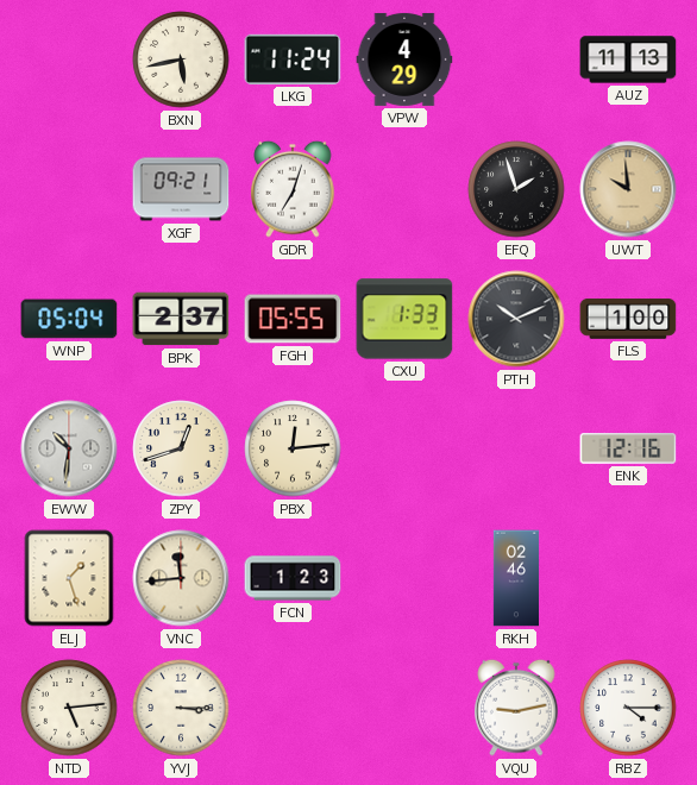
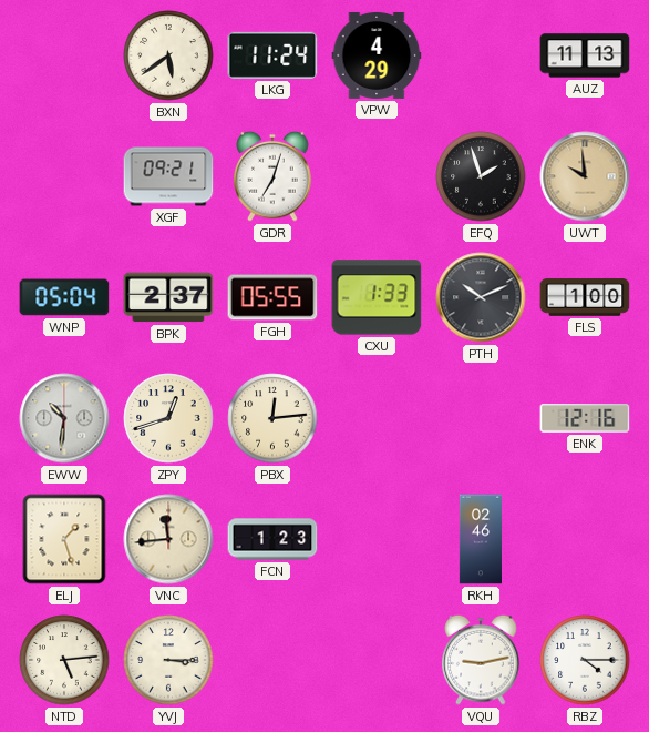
BXN: 5:43 -> 5:39
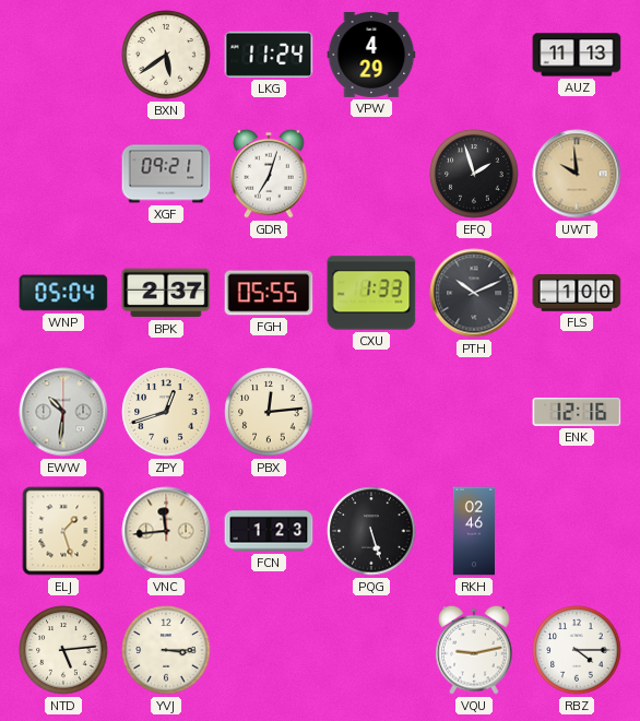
PQG: none -> 5:27
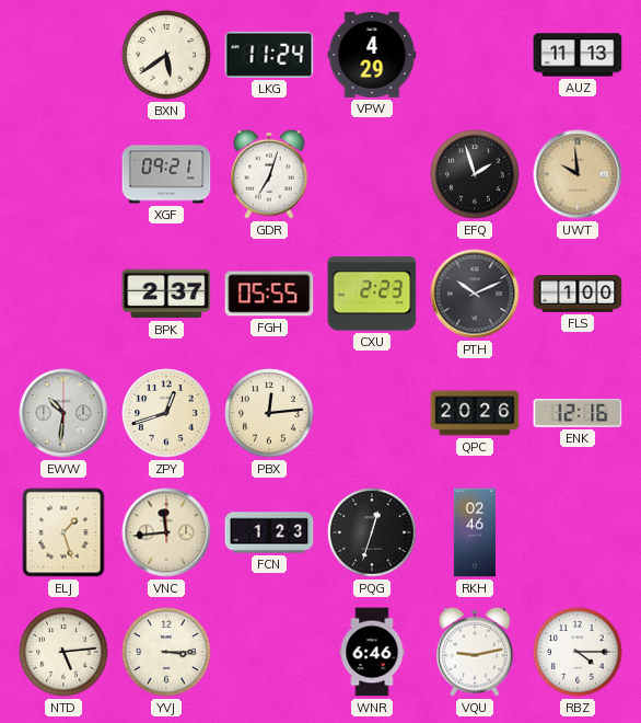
WNP: 05:04 -> none
CXU: 1:33 -> 2:23
QPC: none -> 20:26
PQG: 5:27 -> 12:33
WNR: none -> 6:46
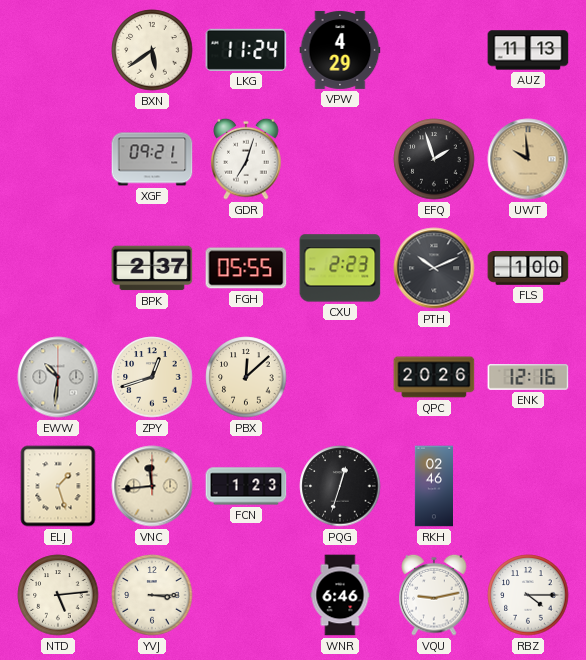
PBX: 12:14 -> 12:08
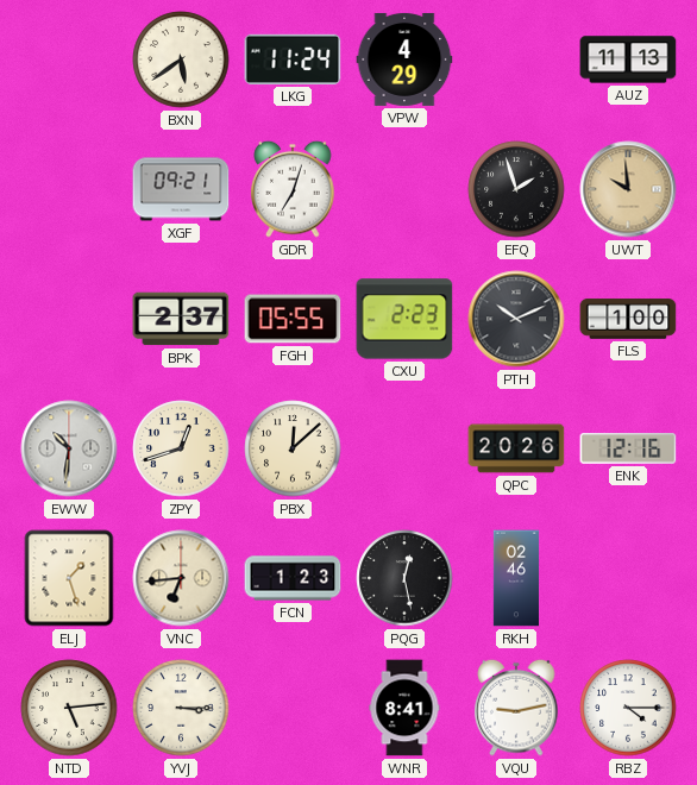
VNC: 11:44 -> 6:44
PQG: 12:33 -> 12:28
WNR: 6:46 -> 8:41
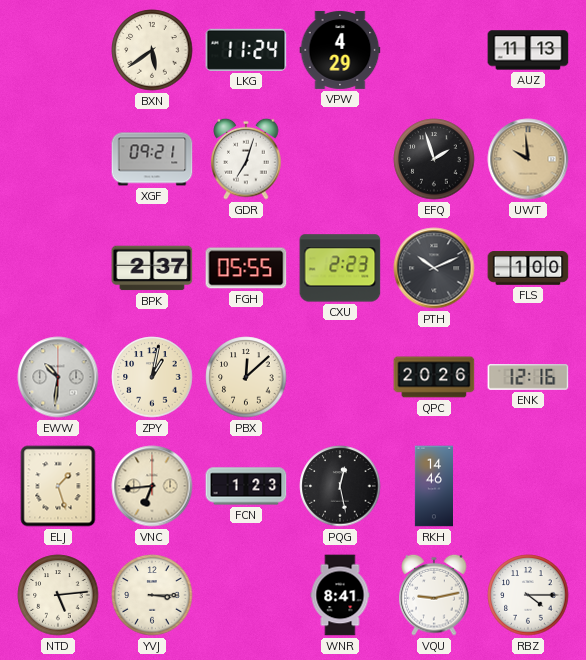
ZPY: 12:42 -> 1:02
RKH: 02:46 -> 14:46
